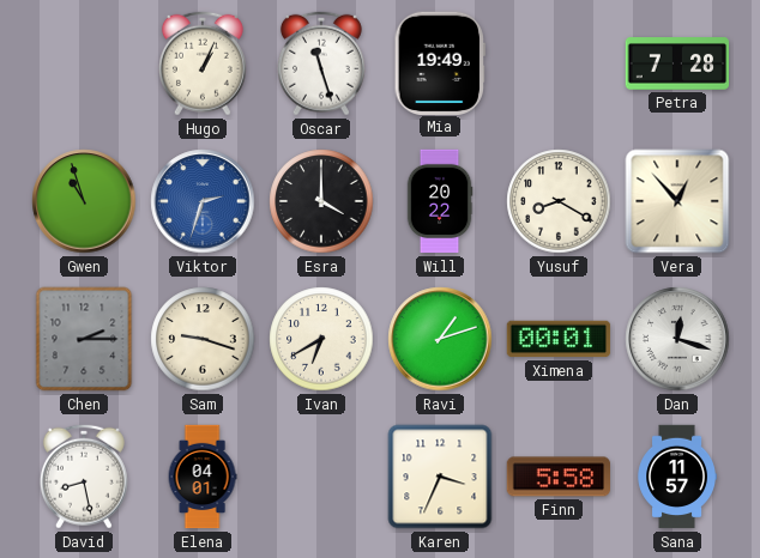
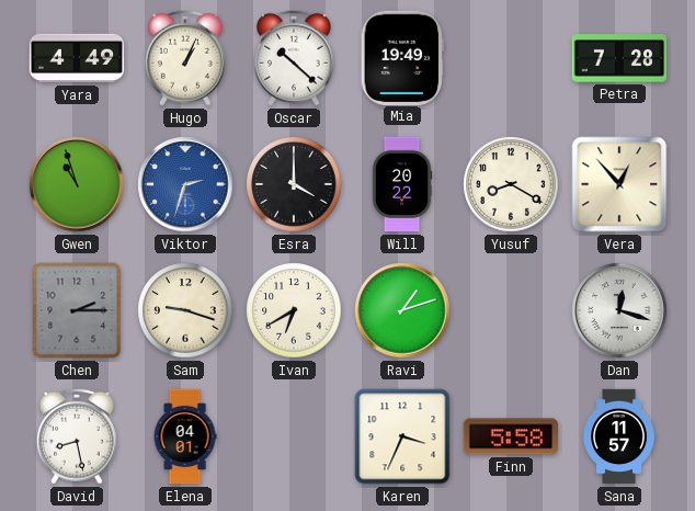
Yara: none -> 4:49
Oscar: 11:27 -> 10:22
Ximena: 00:01 -> none
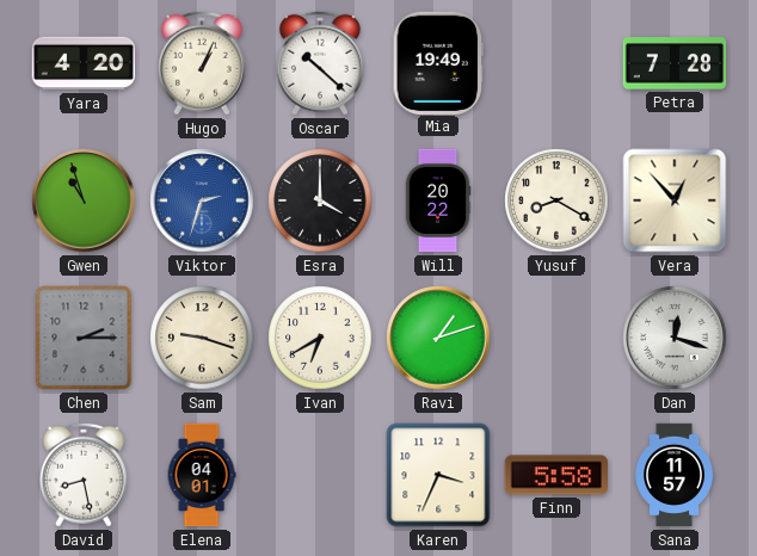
Yara: 4:49 -> 4:20
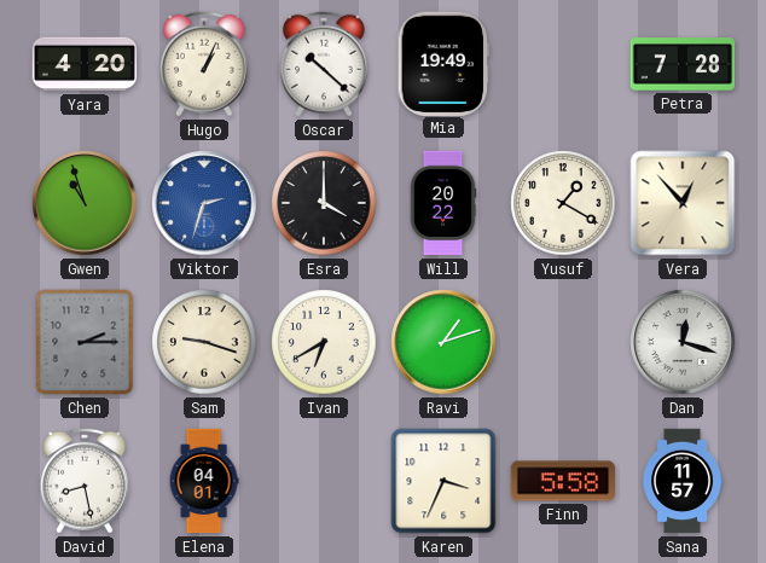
Yusuf: 8:20 -> 1:20
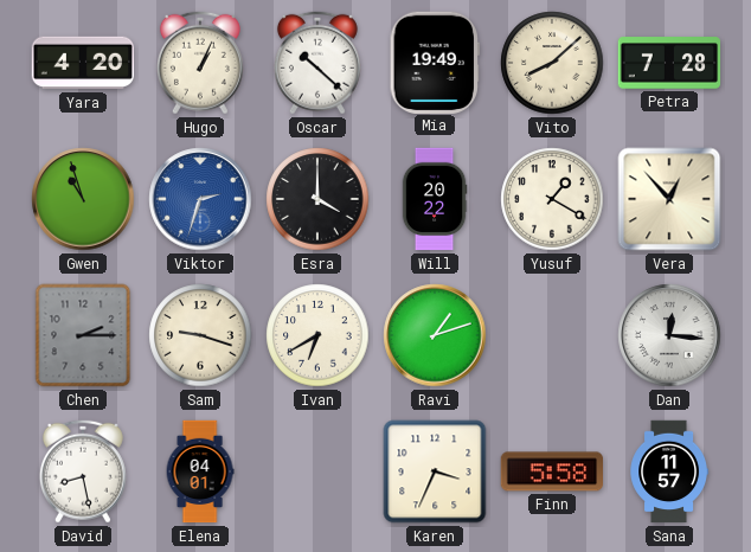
Vito: none -> 8:08
Dan: 12:18 -> 12:16
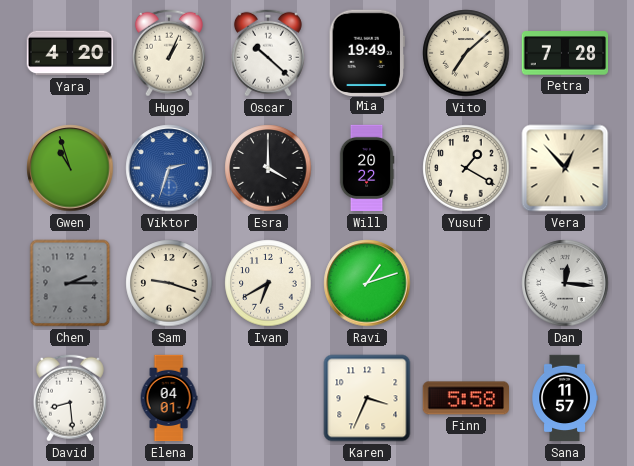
Vito: 8:08 -> 7:08
David: 8:28 -> 8:29
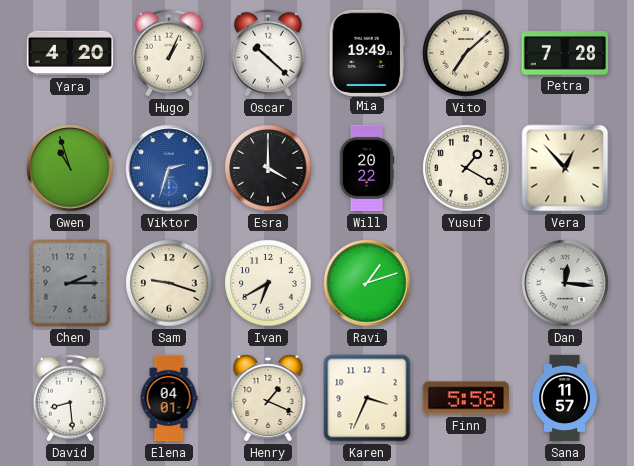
Henry: none -> 1:19
